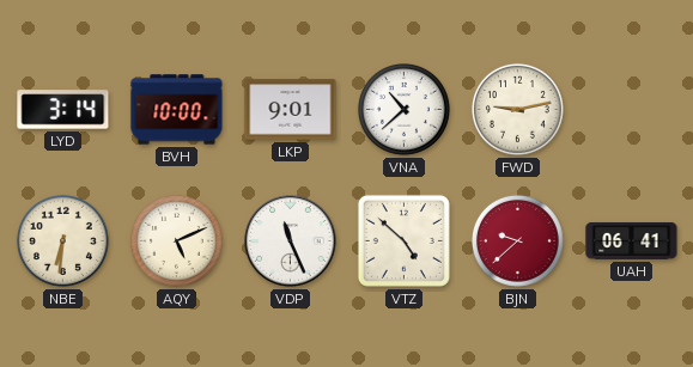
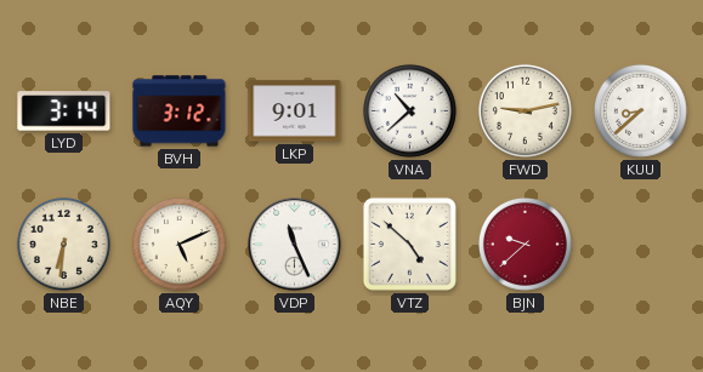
BVH: 10:00 -> 3:12
KUU: none -> 8:38
UAH: 06:41 -> none
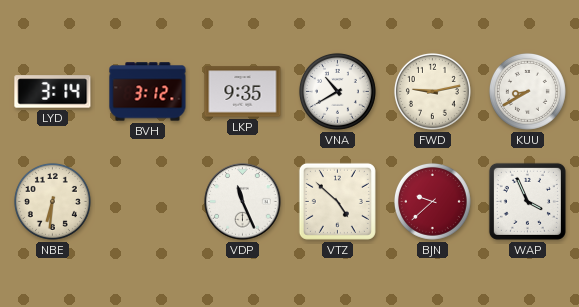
LKP: 9:01 -> 9:35
VNA: 10:38 -> 10:40
KUU: 8:38 -> 8:40
AQY: 5:11 -> none
WAP: none -> 3:56
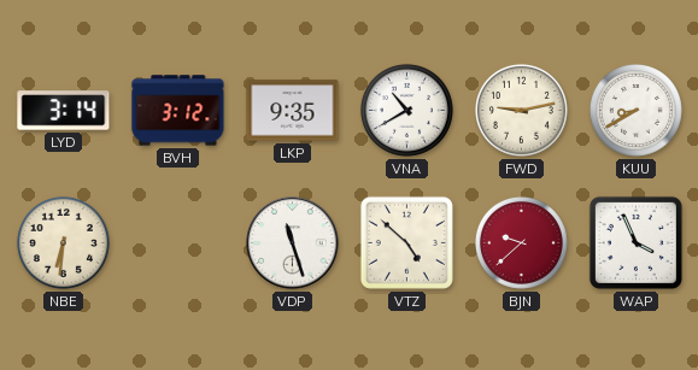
VDP: 11:26 -> 11:27
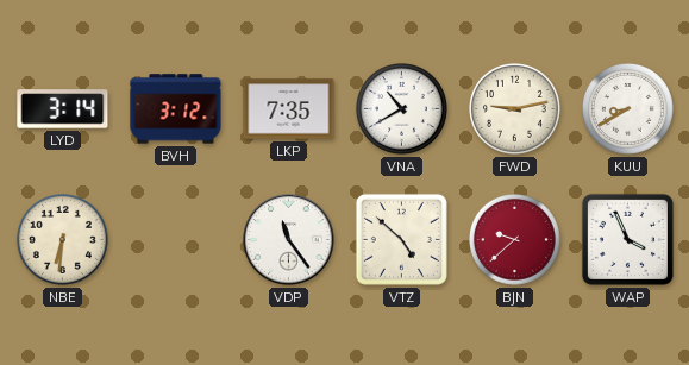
LKP: 9:35 -> 7:35
VDP: 11:27 -> 11:24
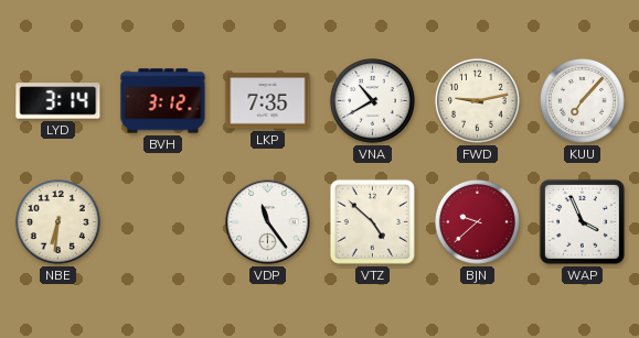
KUU: 8:40 -> 7:07
